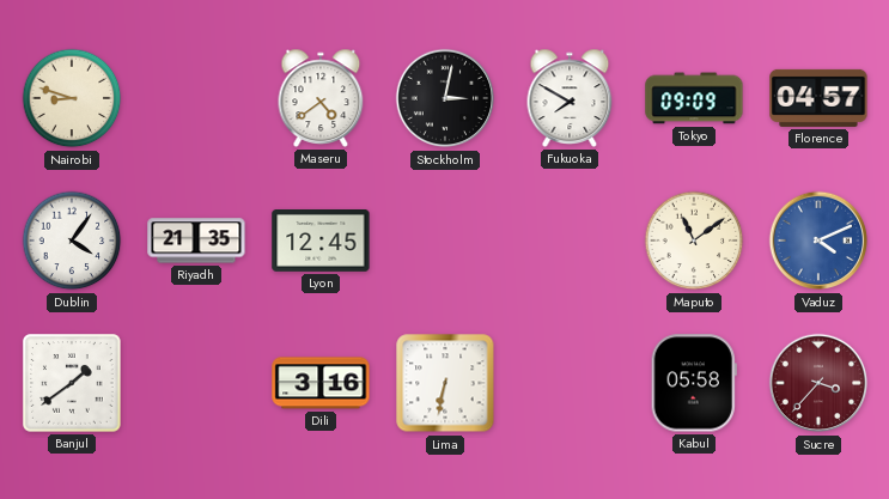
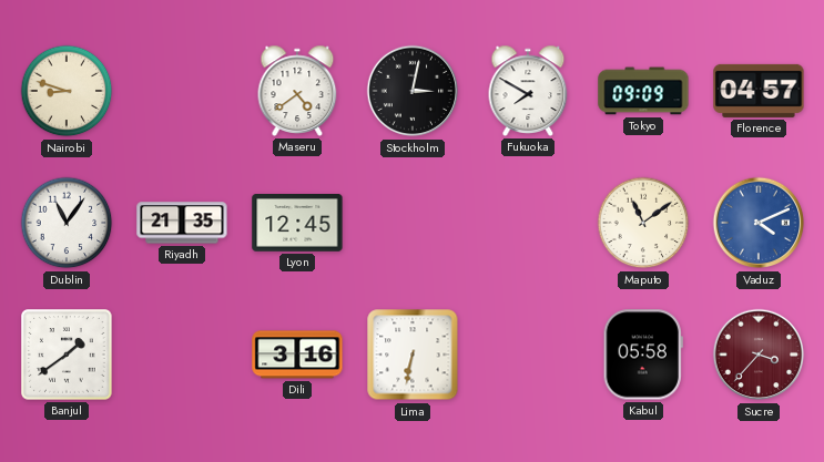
Dublin: 4:06 -> 11:06
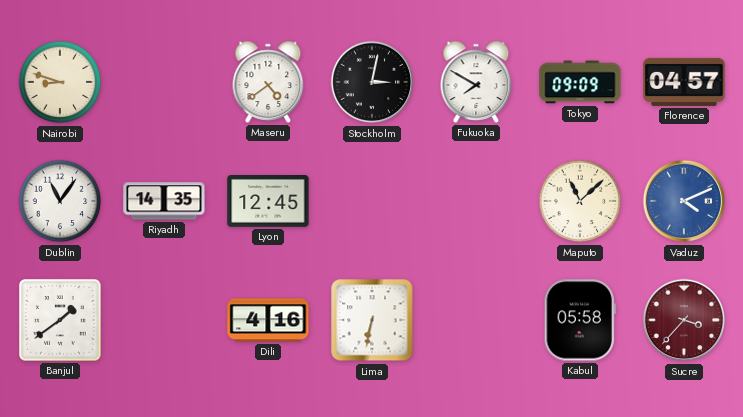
Riyadh: 21:35 -> 14:35
Maputo: 11:09 -> 11:08
Dili: 3:16 -> 4:16
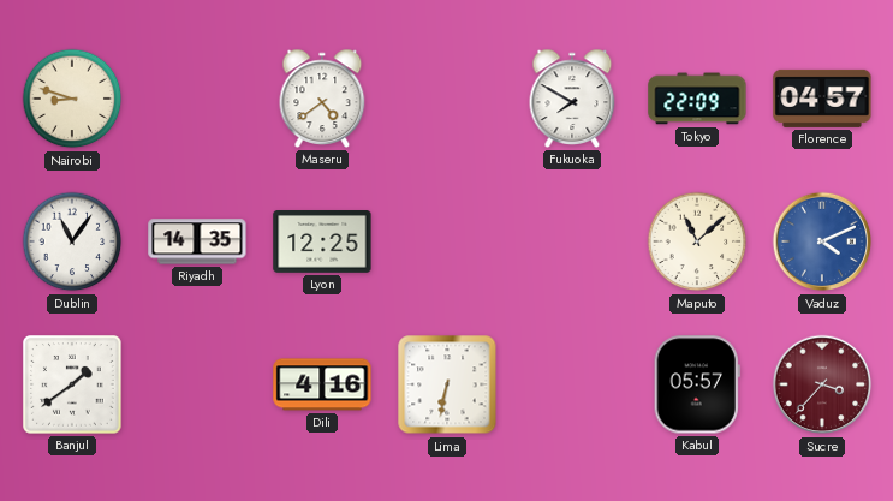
Stockholm: 3:02 -> none
Tokyo: 09:09 -> 22:09
Lyon: 12:45 -> 12:25
Kabul: 05:58 -> 05:57
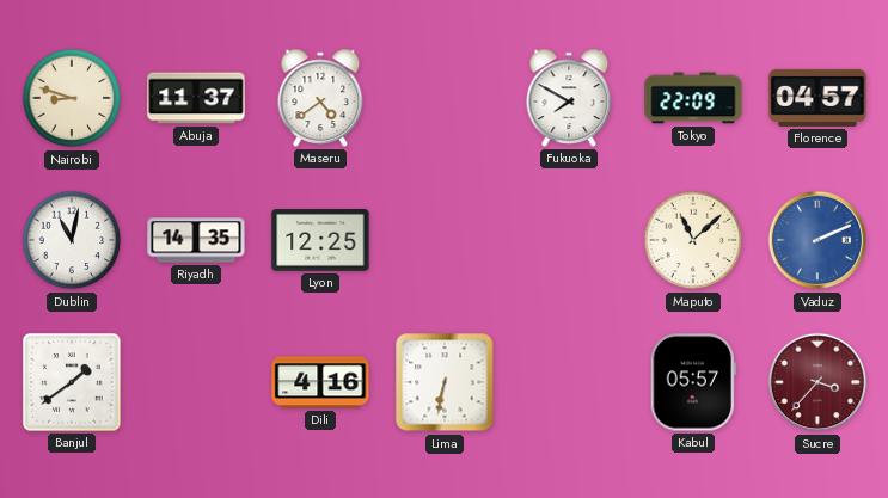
Abuja: none -> 11:37
Dublin: 11:06 -> 11:02
Vaduz: 4:11 -> 2:11
